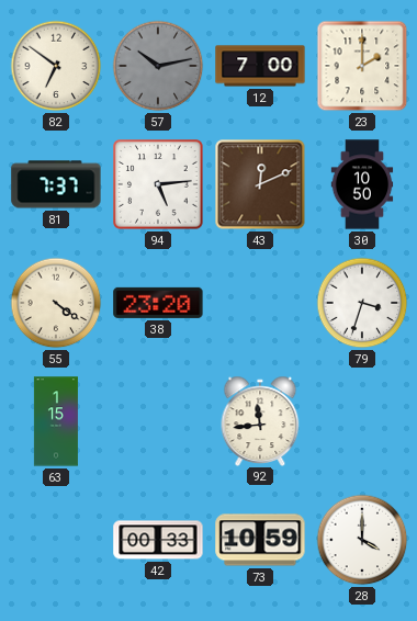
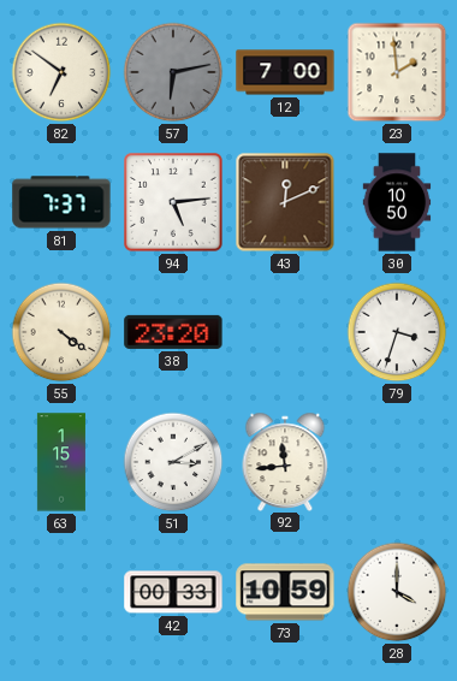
57: 10:13 -> 6:13
23: 2:00 -> 1:59
51: none -> 3:10
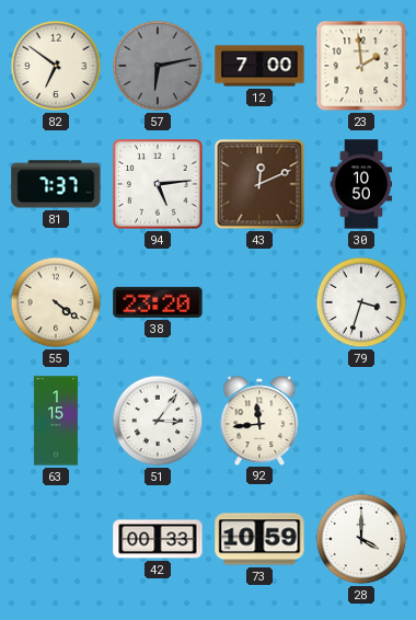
51: 3:10 -> 3:06
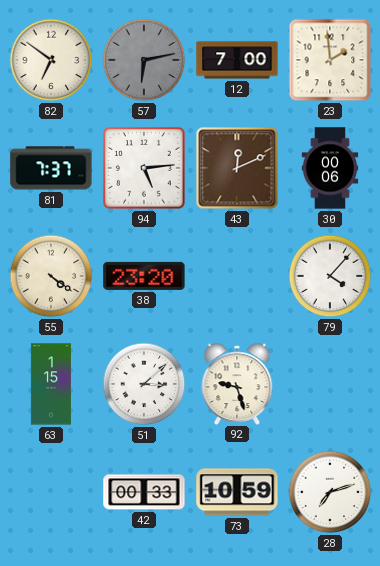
30: 10:50 -> 00:06
79: 3:33 -> 4:07
51: 3:06 -> 3:08
92: 11:44 -> 9:27
28: 4:00 -> 7:12
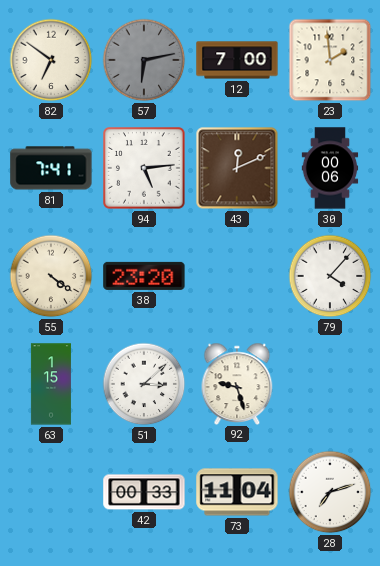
81: 7:37 -> 7:41
73: 10:59 -> 11:04
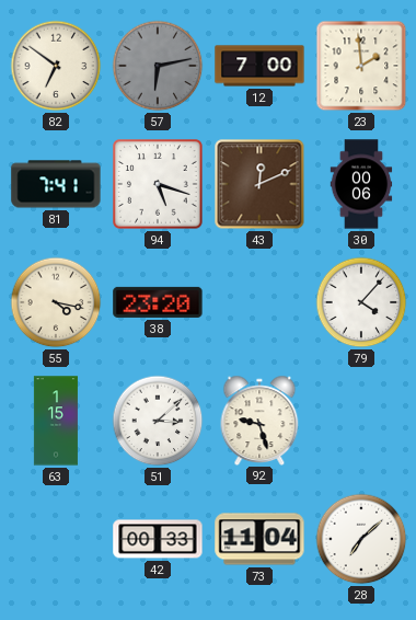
94: 5:14 -> 5:18
55: 4:21 -> 4:17
28: 7:12 -> 7:08
